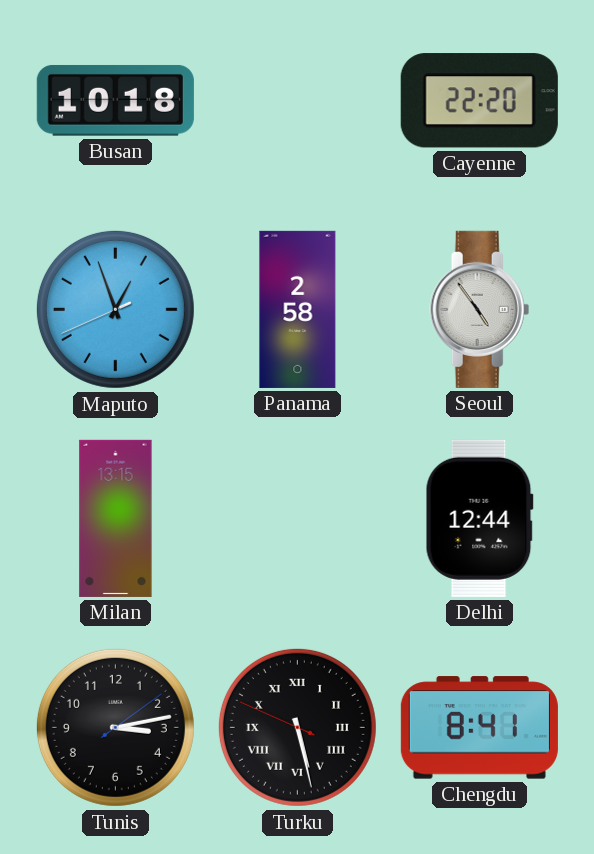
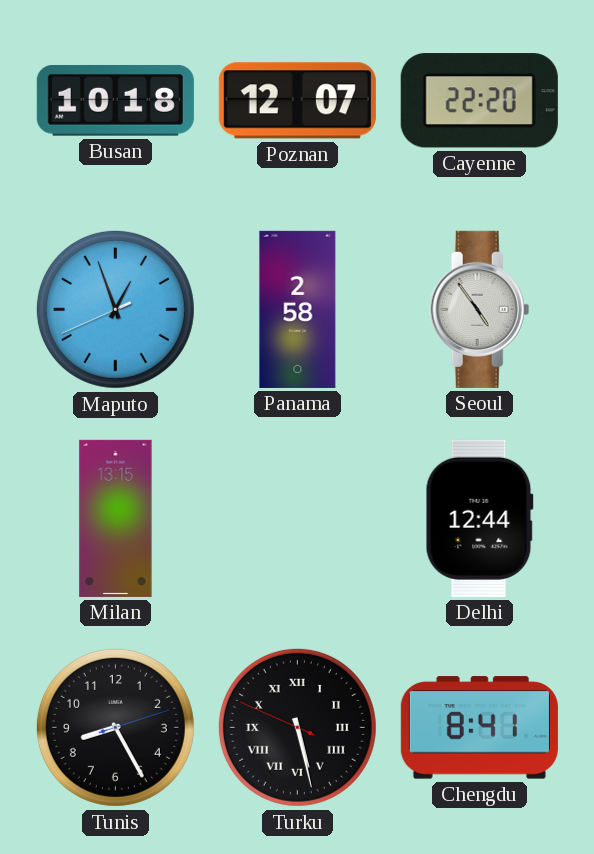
Poznan: none -> 12:07
Tunis: 3:13 -> 8:25
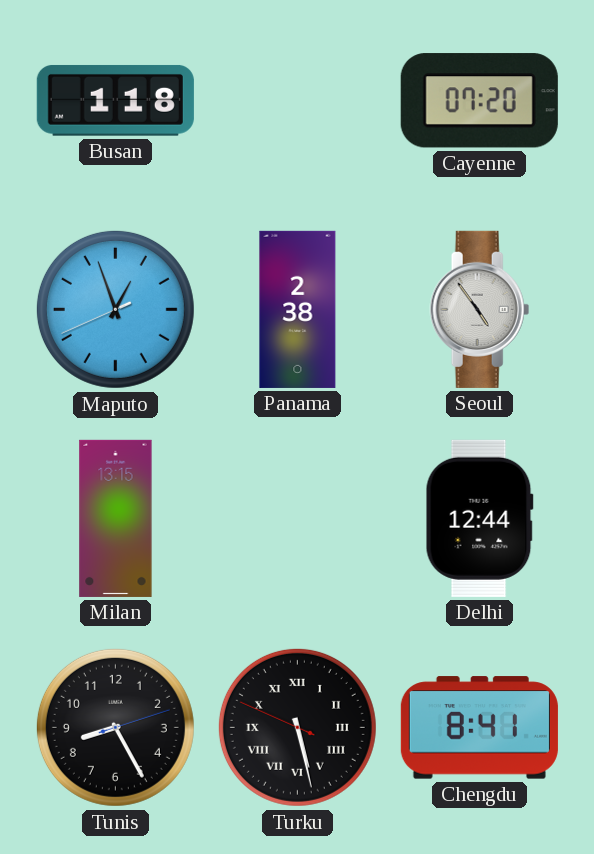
Busan: 10:18 -> 1:18
Poznan: 12:07 -> none
Cayenne: 22:20 -> 07:20
Panama: 2:58 -> 2:38
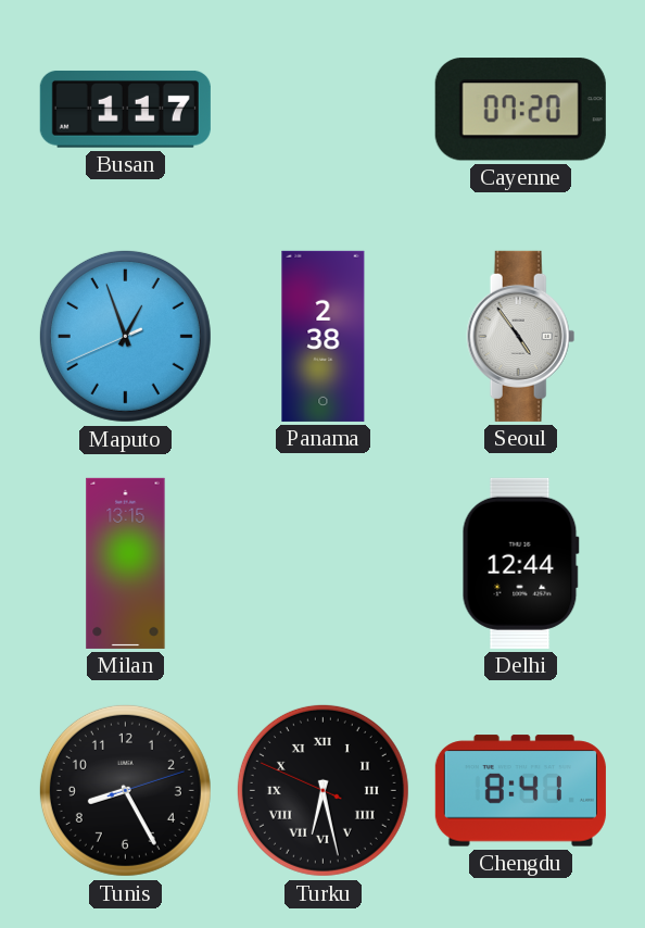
Busan: 1:18 -> 1:17
Turku: 5:27 -> 6:27
